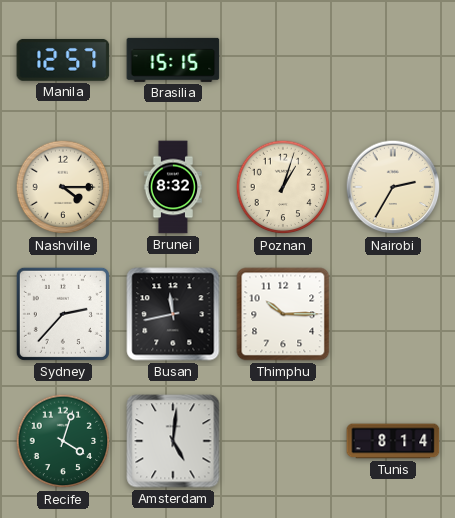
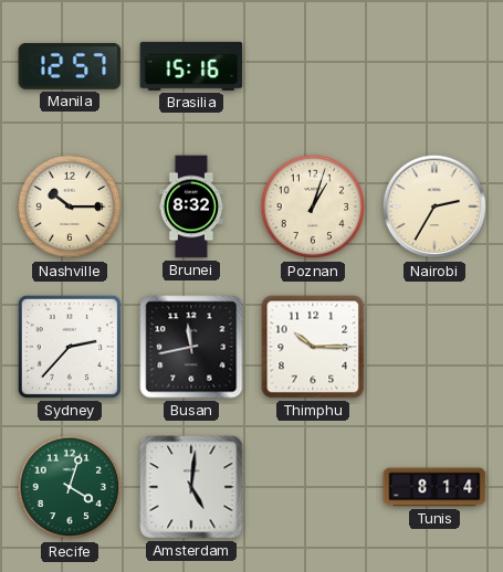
Brasilia: 15:15 -> 15:16
Nashville: 4:15 -> 10:15
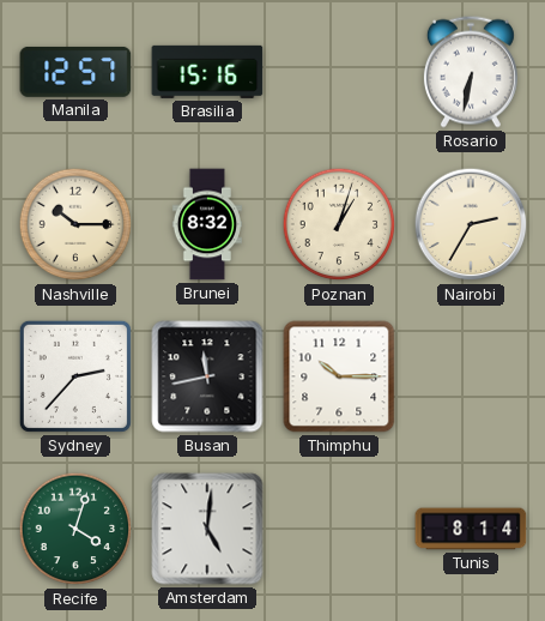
Rosario: none -> 6:32
